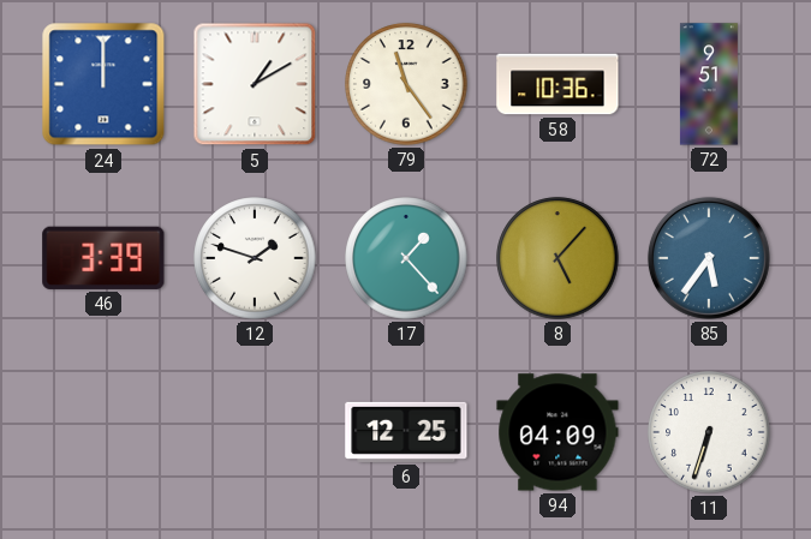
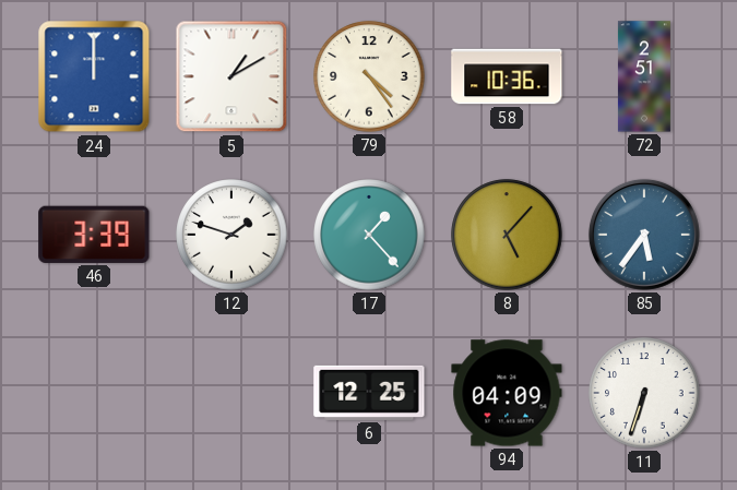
79: 11:24 -> 4:24
72: 9:51 -> 2:51
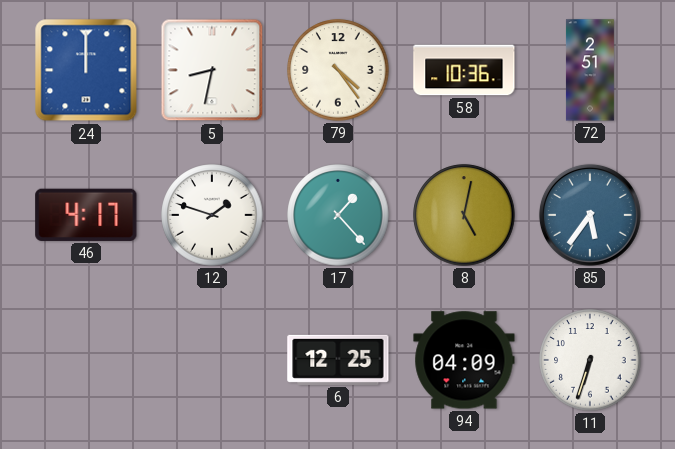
5: 1:10 -> 8:32
46: 3:39 -> 4:17
8: 5:07 -> 5:02
